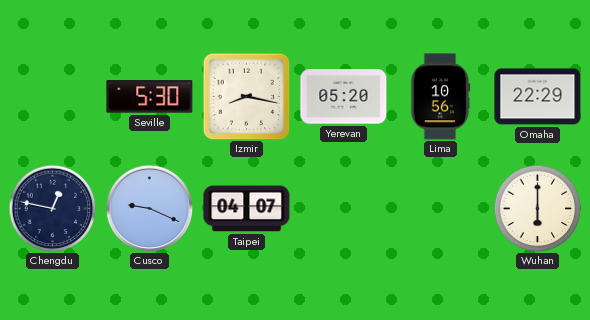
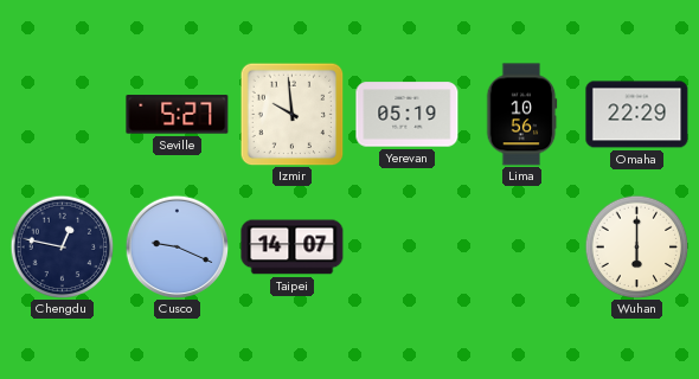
Seville: 5:30 -> 5:27
Izmir: 8:17 -> 9:59
Yerevan: 05:20 -> 05:19
Taipei: 04:07 -> 14:07
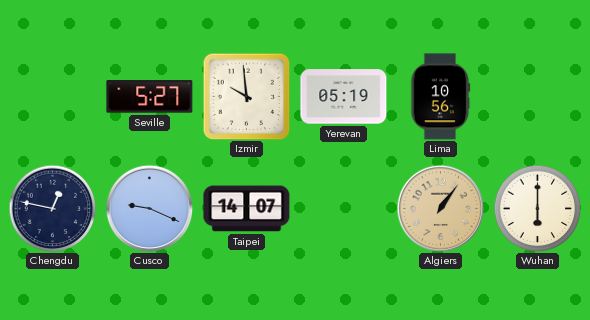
Omaha: 22:29 -> none
Algiers: none -> 1:06
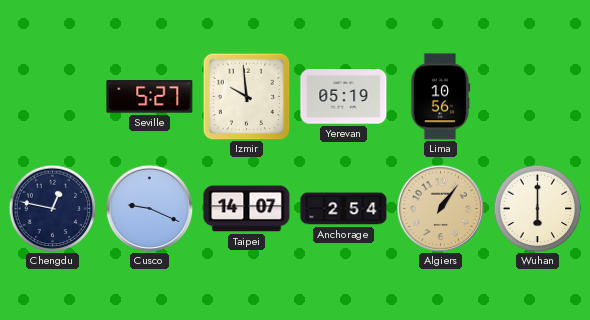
Anchorage: none -> 2:54
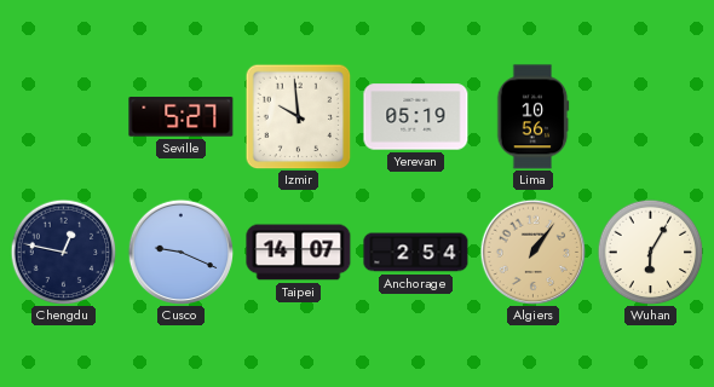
Wuhan: 6:00 -> 6:05
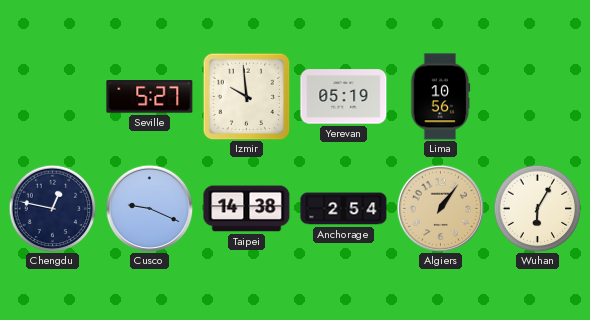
Taipei: 14:07 -> 14:38
